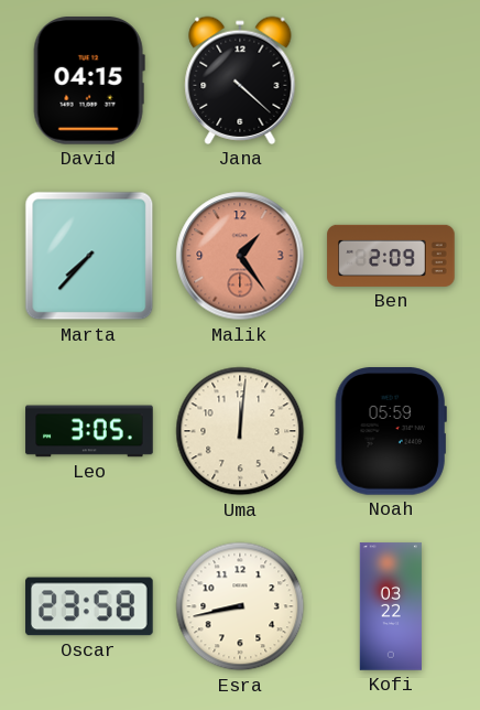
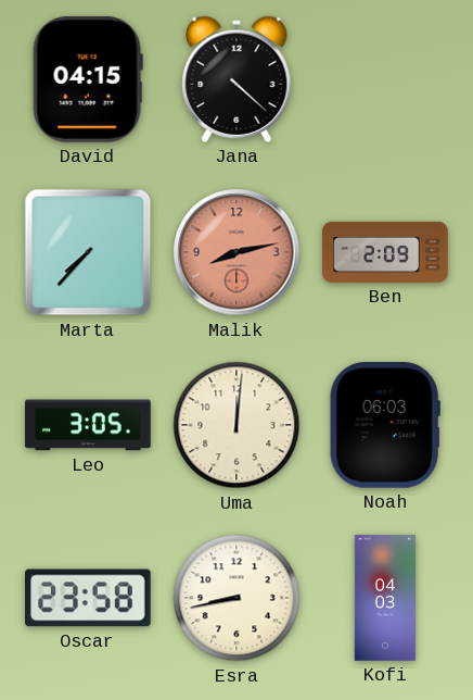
Malik: 1:24 -> 8:13
Noah: 05:59 -> 06:03
Kofi: 03:22 -> 04:03
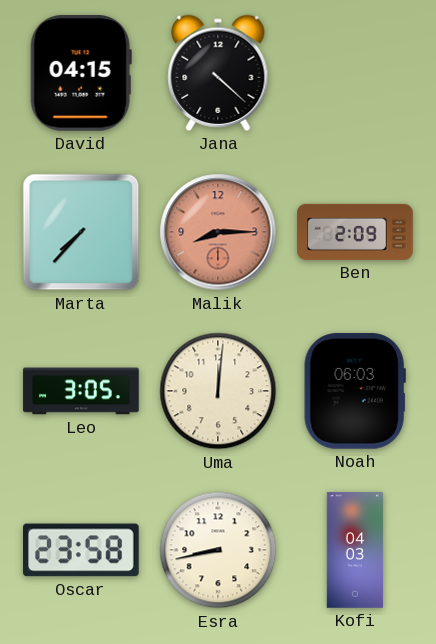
Malik: 8:13 -> 8:15
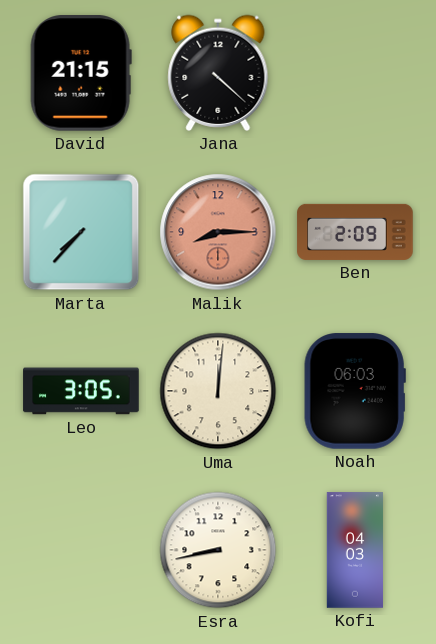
David: 04:15 -> 21:15
Oscar: 23:58 -> none
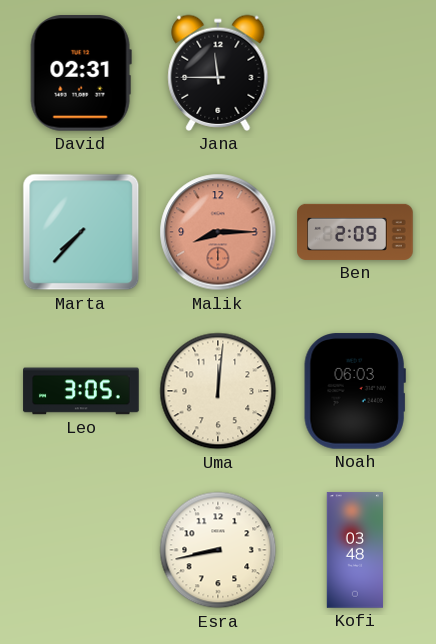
David: 21:15 -> 02:31
Jana: 4:22 -> 11:45
Kofi: 04:03 -> 03:48
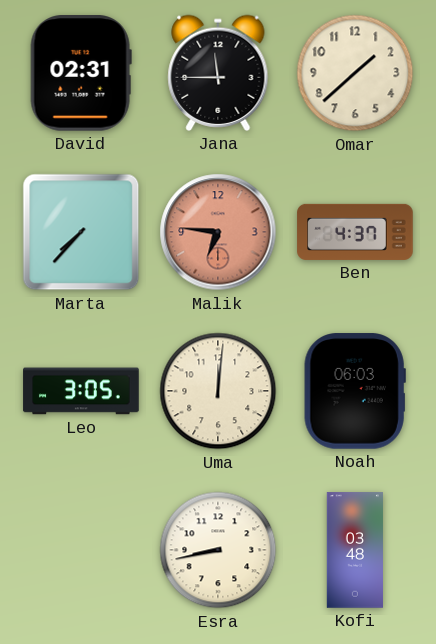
Omar: none -> 1:38
Malik: 8:15 -> 6:46
Ben: 2:09 -> 4:37
